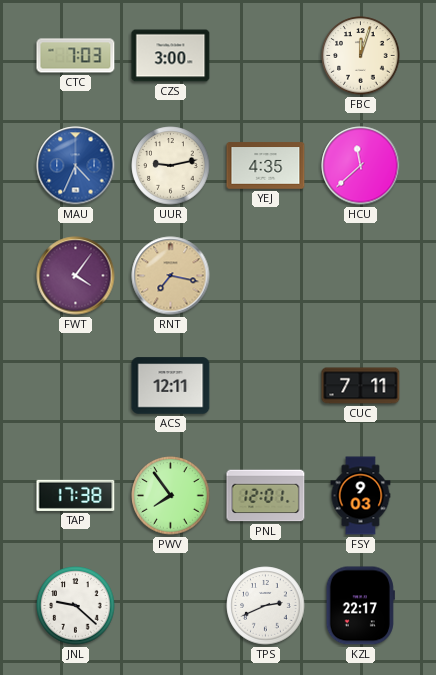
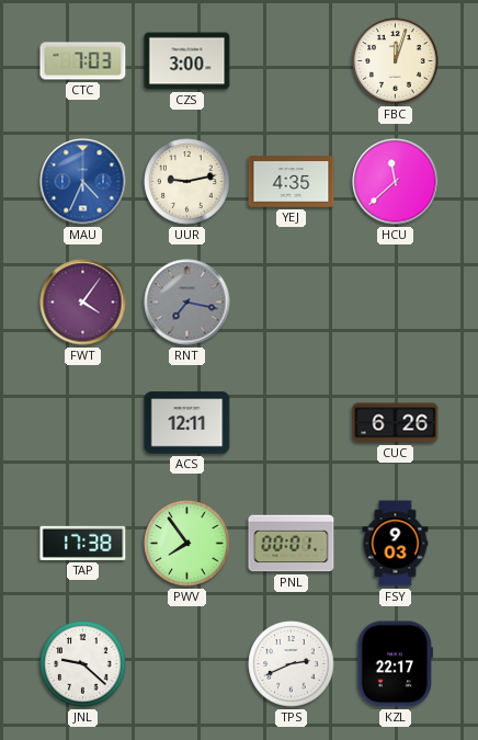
RNT dial: champagne -> grey
CUC: 7:11 -> 6:26
PNL: 12:01 -> 00:01
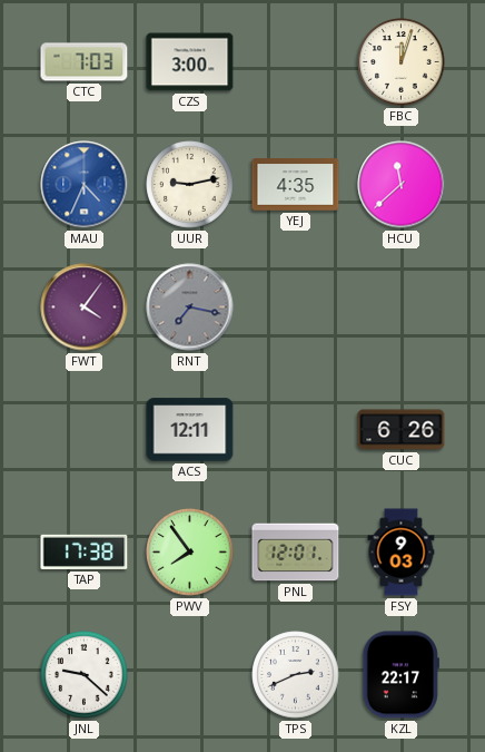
PNL: 00:01 -> 12:01
